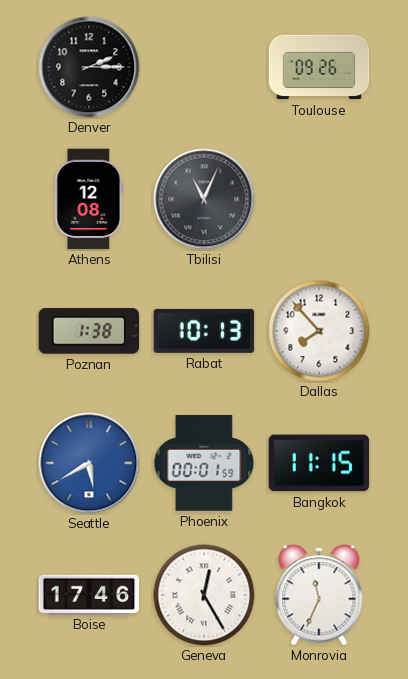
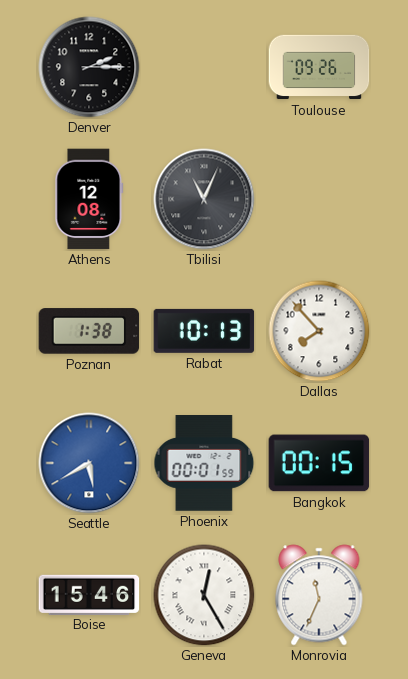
Bangkok: 11:15 -> 00:15
Boise: 17:46 -> 15:46
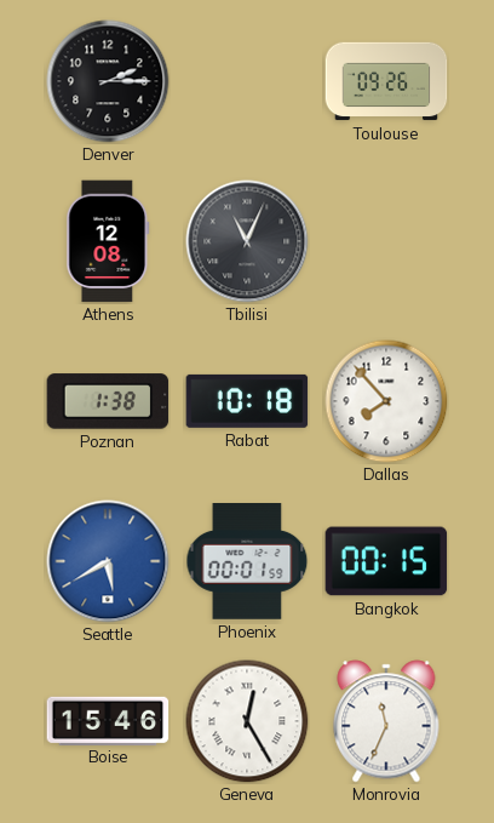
Rabat: 10:13 -> 10:18
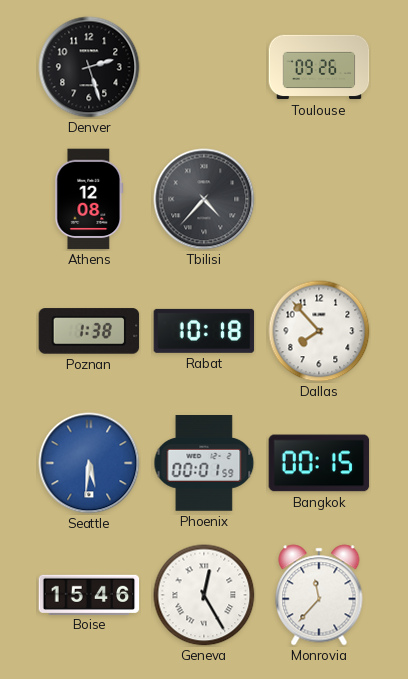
Denver: 2:15 -> 2:27
Tbilisi: 11:04 -> 4:37
Seattle: 5:40 -> 5:31
Monrovia: 11:34 -> 11:37
